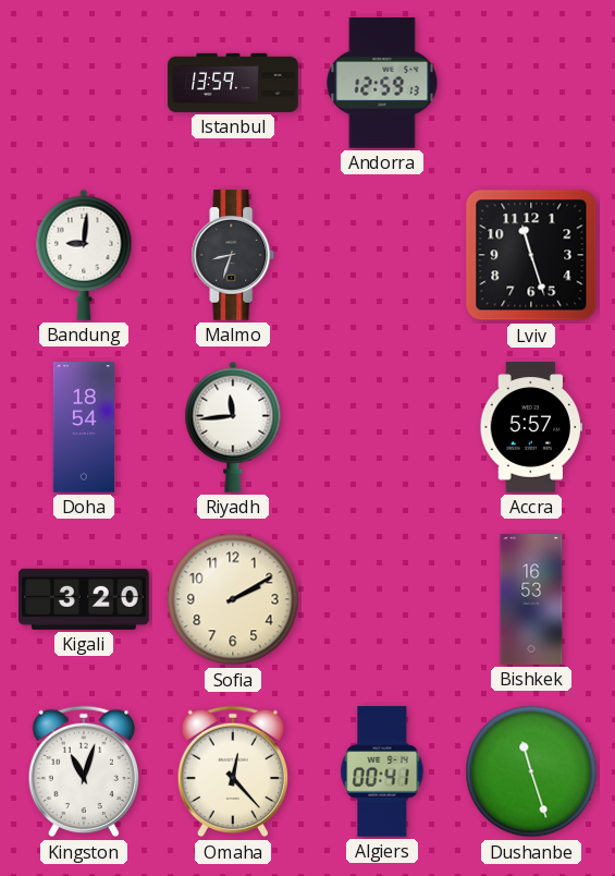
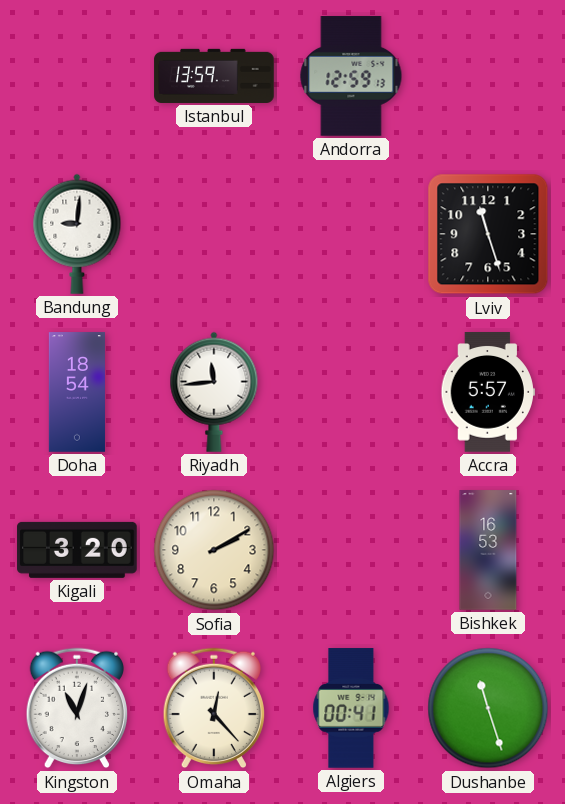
Malmo: 8:33 -> none
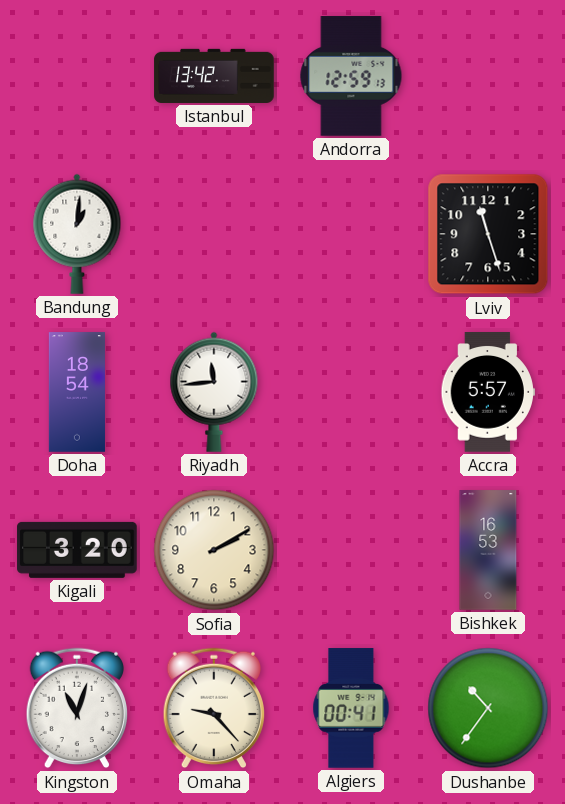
Istanbul: 13:59 -> 13:42
Bandung: 9:01 -> 1:01
Omaha: 12:23 -> 9:23
Dushanbe: 11:27 -> 10:36
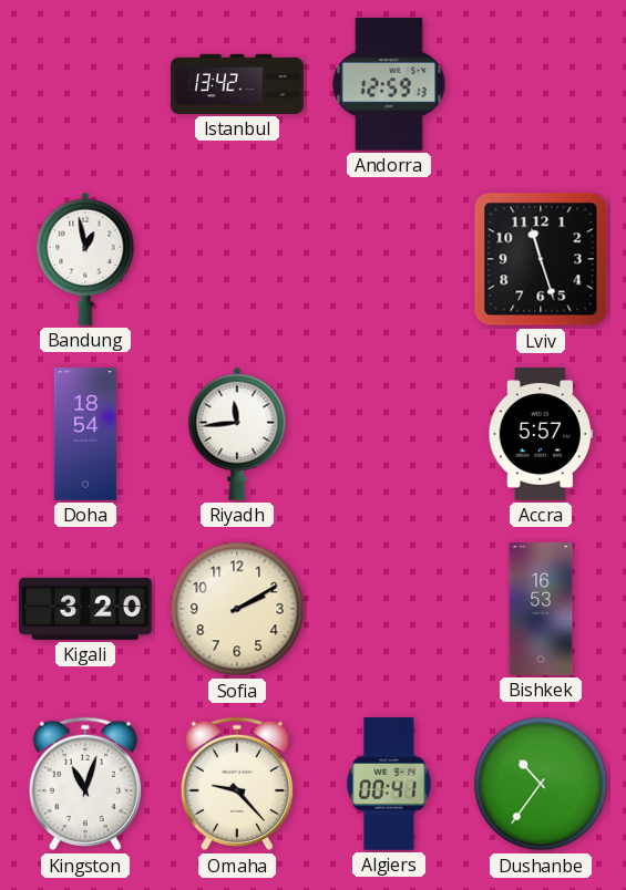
Bandung: 1:01 -> 12:58
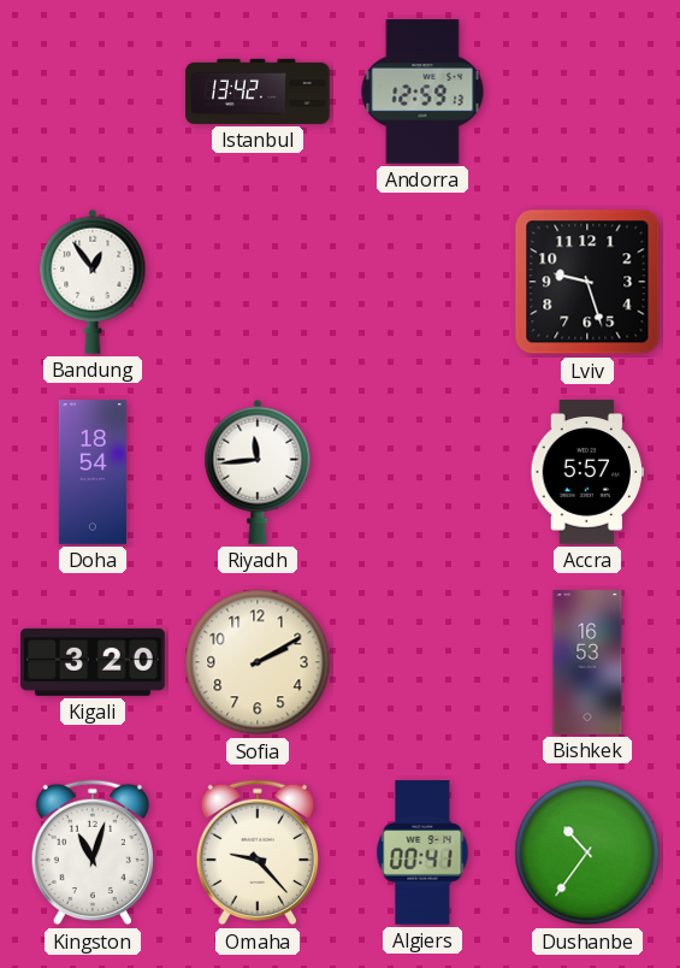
Bandung: 12:58 -> 12:54
Lviv: 11:27 -> 9:27
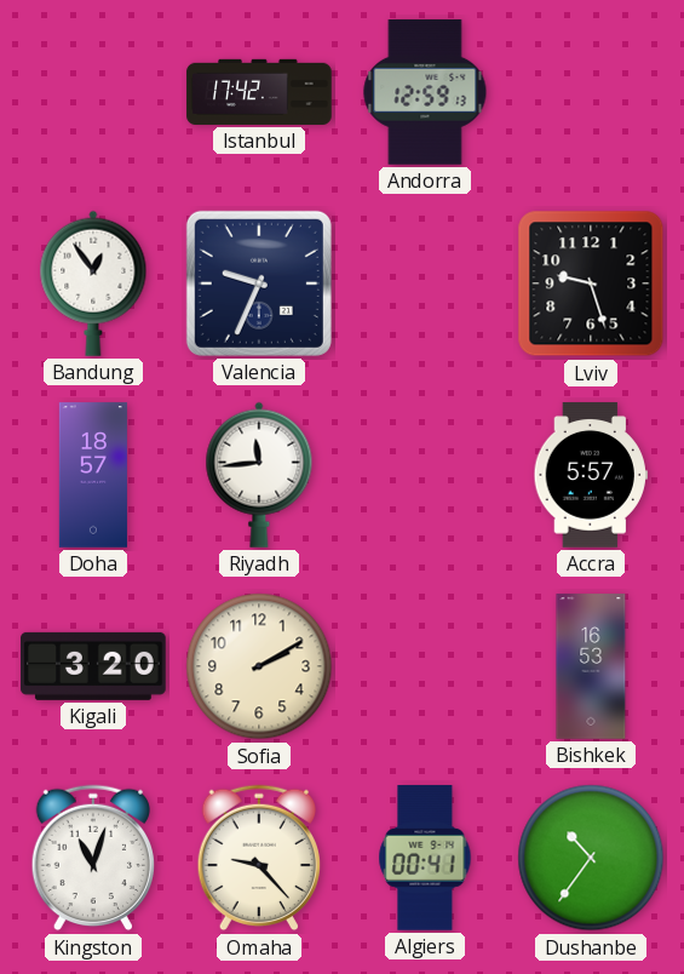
Istanbul: 13:42 -> 17:42
Valencia: none -> 9:34
Doha: 18:54 -> 18:57
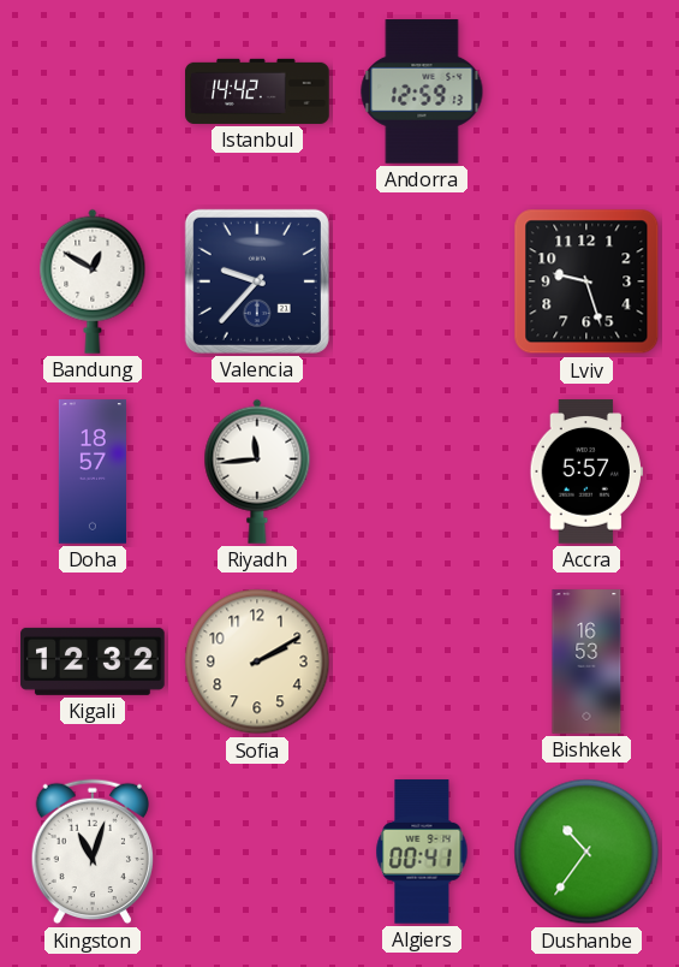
Istanbul: 17:42 -> 14:42
Bandung: 12:54 -> 12:50
Valencia: 9:34 -> 9:37
Kigali: 3:20 -> 12:32
Omaha: 9:23 -> none
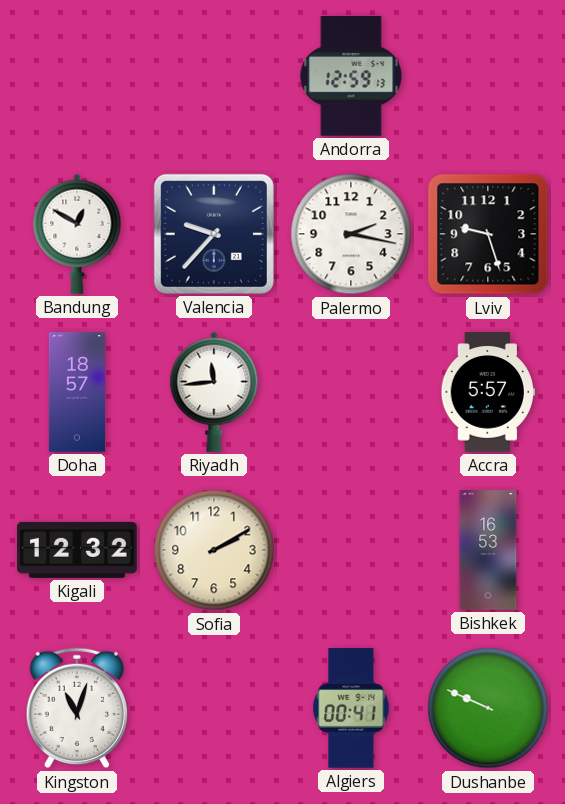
Istanbul: 14:42 -> none
Palermo: none -> 2:17
Dushanbe: 10:36 -> 9:49
